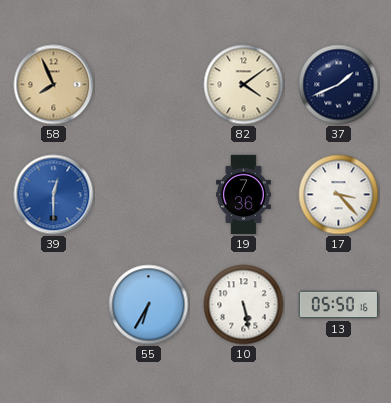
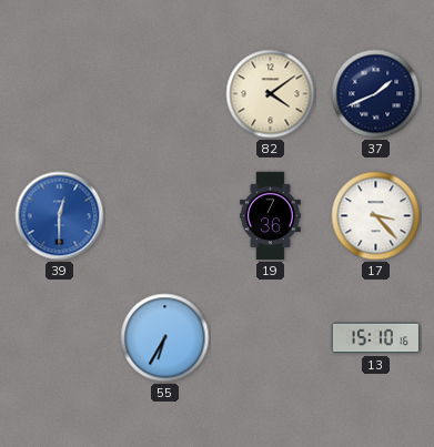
58: 7:56 -> none
10: 5:28 -> none
13: 05:50 -> 15:10
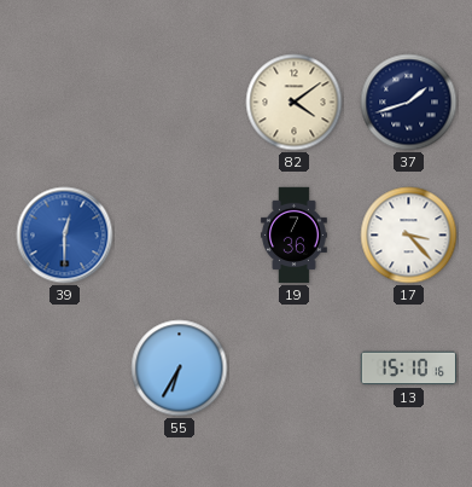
37: 1:41 -> 1:42
